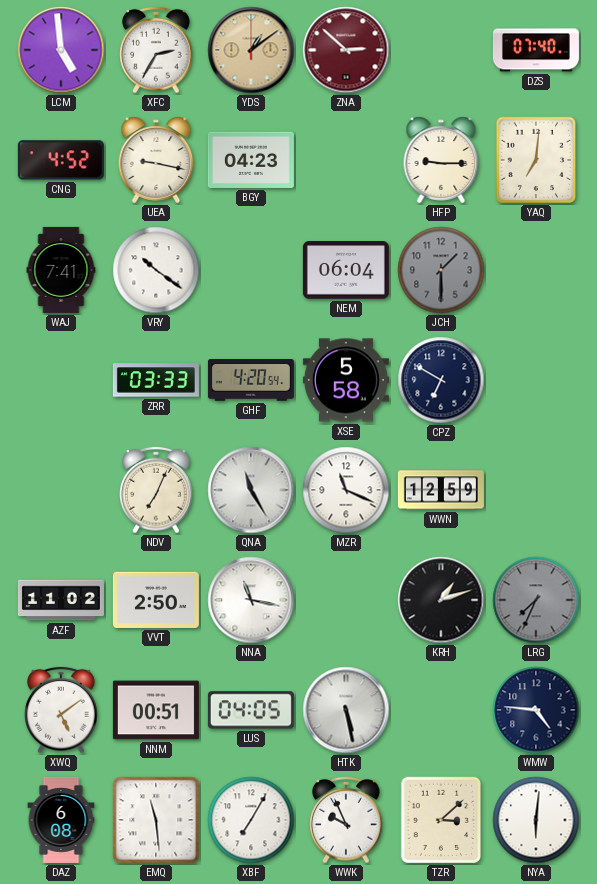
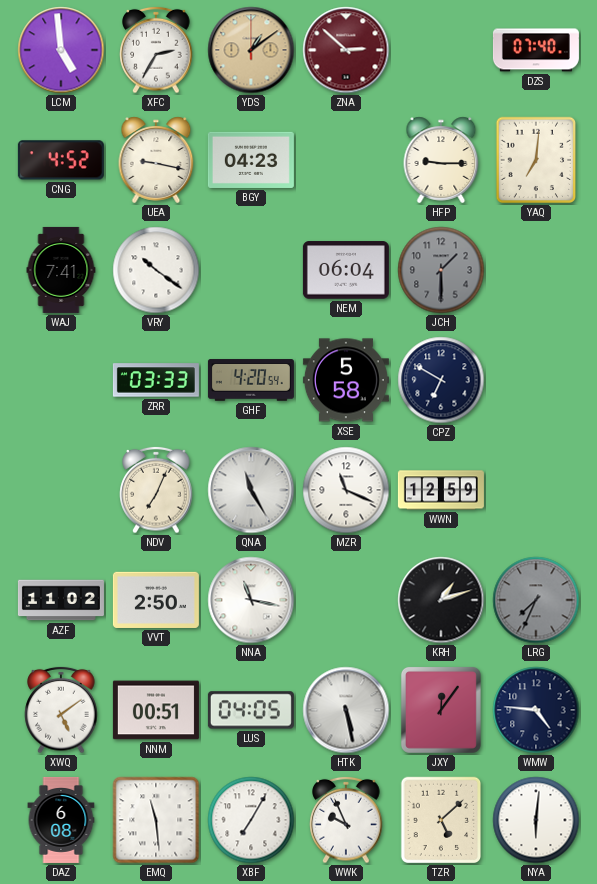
JXY: none -> 12:06
TZR: 3:08 -> 5:08
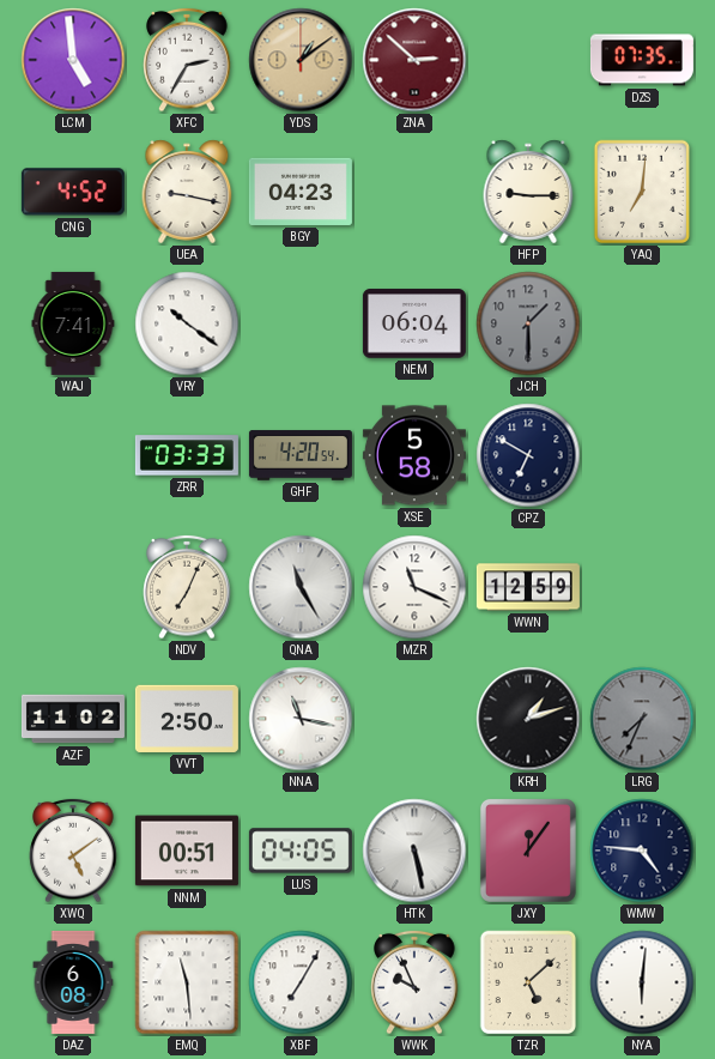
DZS: 07:40 -> 07:35
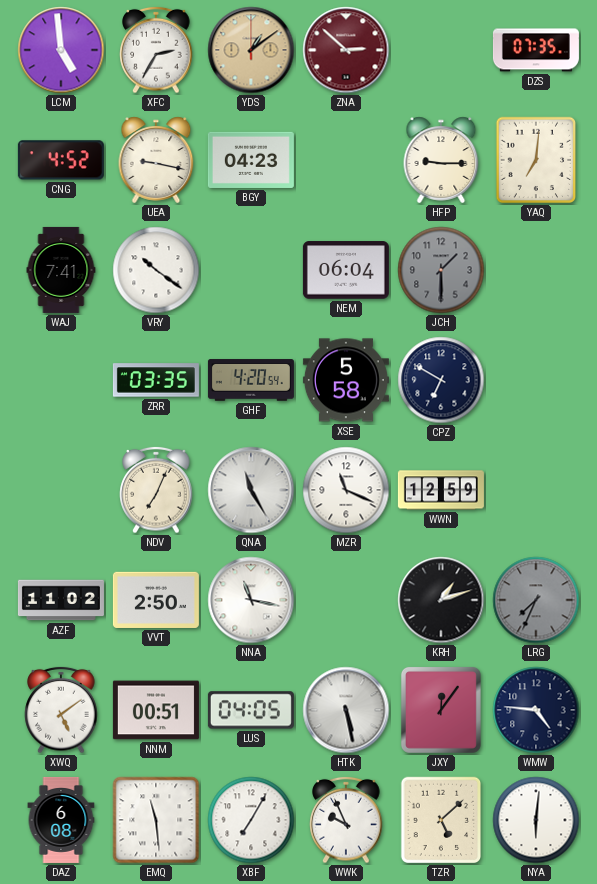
ZRR: 03:33 -> 03:35
